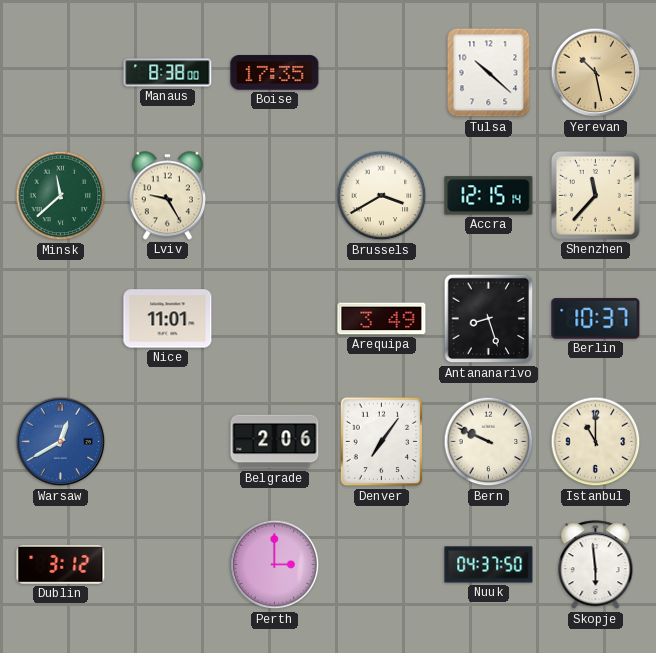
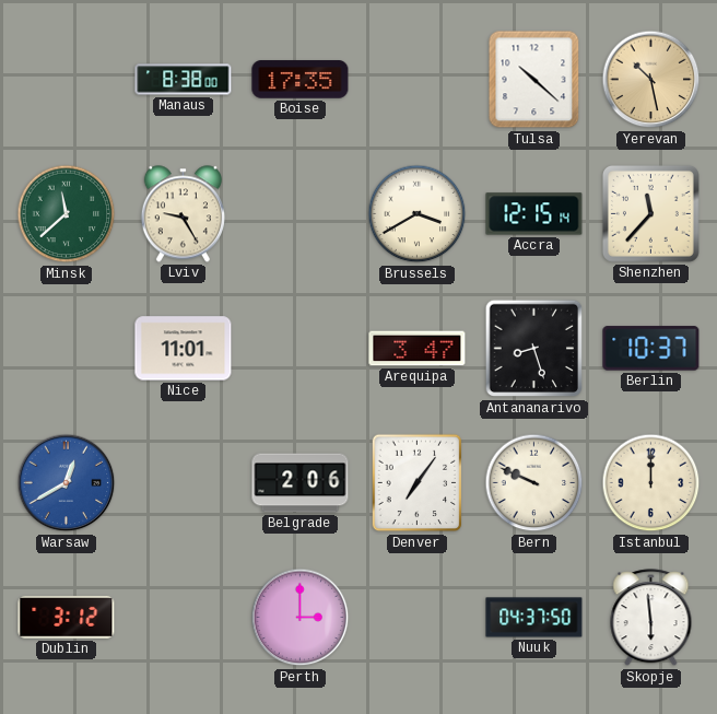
Arequipa: 3:49 -> 3:47
Istanbul: 11:00 -> 12:00
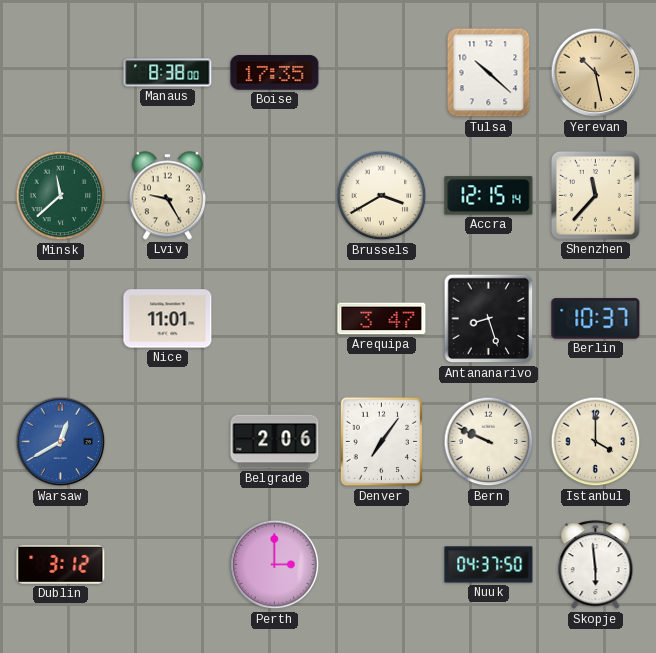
Istanbul: 12:00 -> 4:00
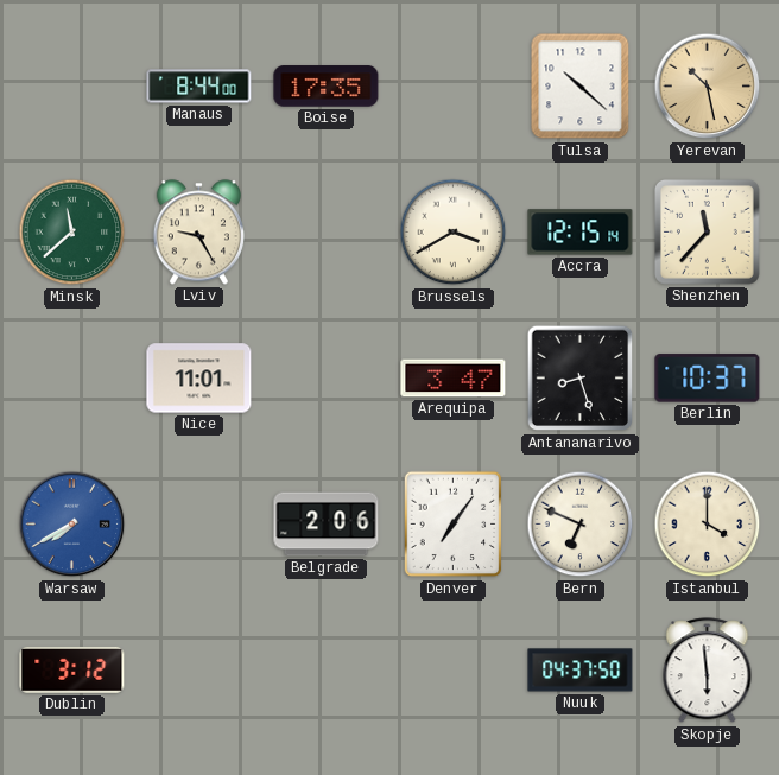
Manaus: 8:38 -> 8:44
Warsaw: 12:40 -> 7:40
Bern: 9:49 -> 6:49
Perth: 3:00 -> none
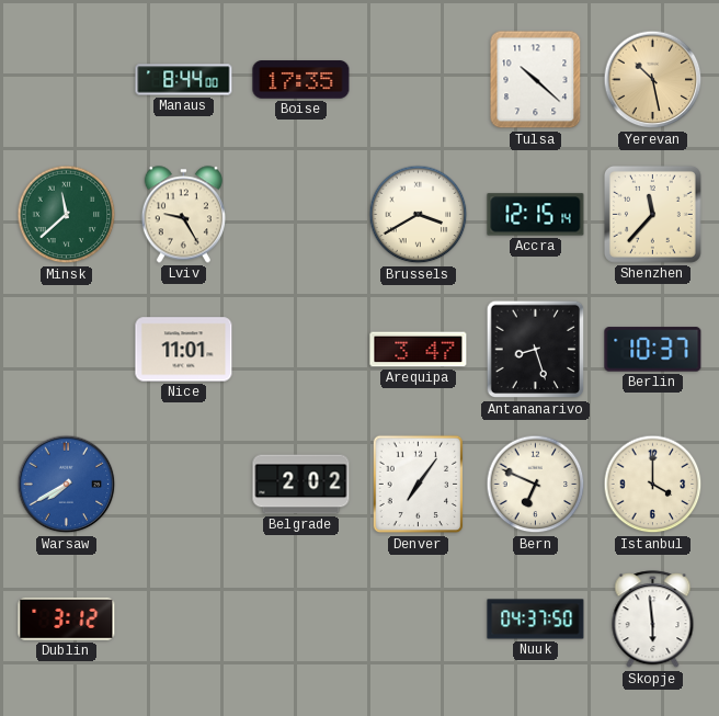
Belgrade: 2:06 -> 2:02
